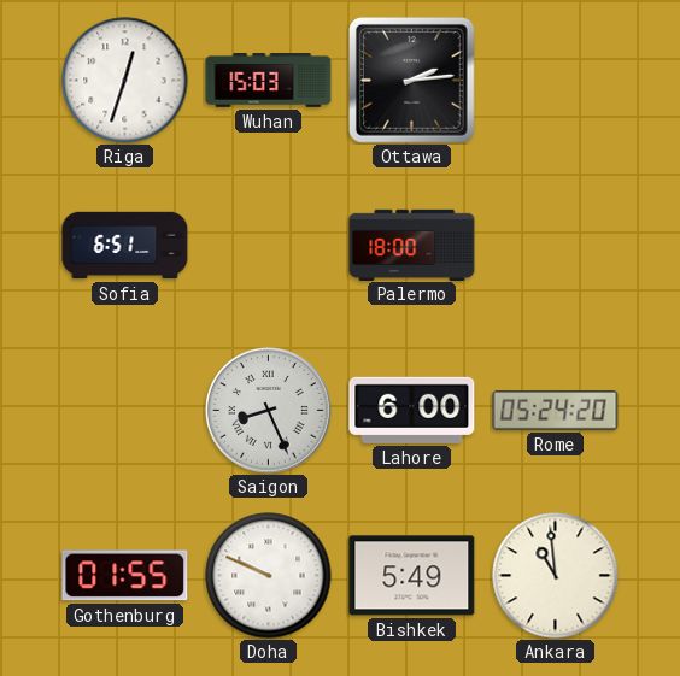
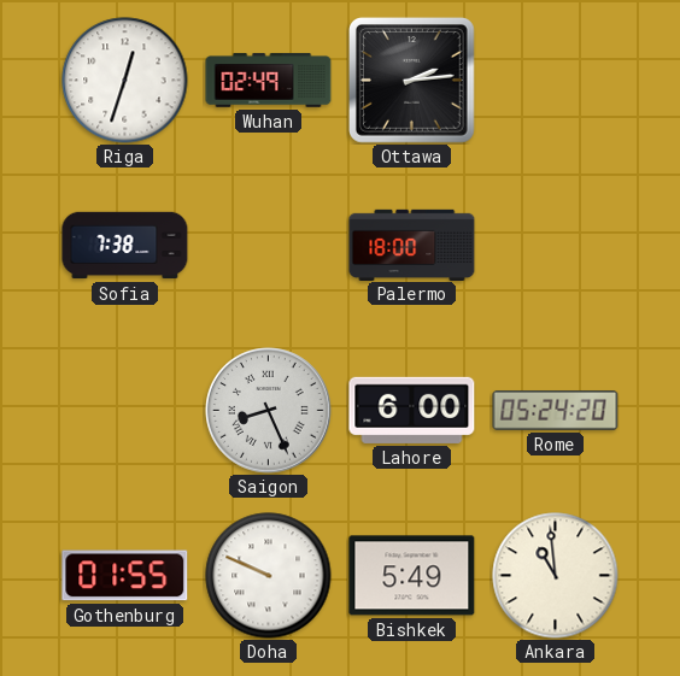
Wuhan: 15:03 -> 02:49
Sofia: 6:51 -> 7:38
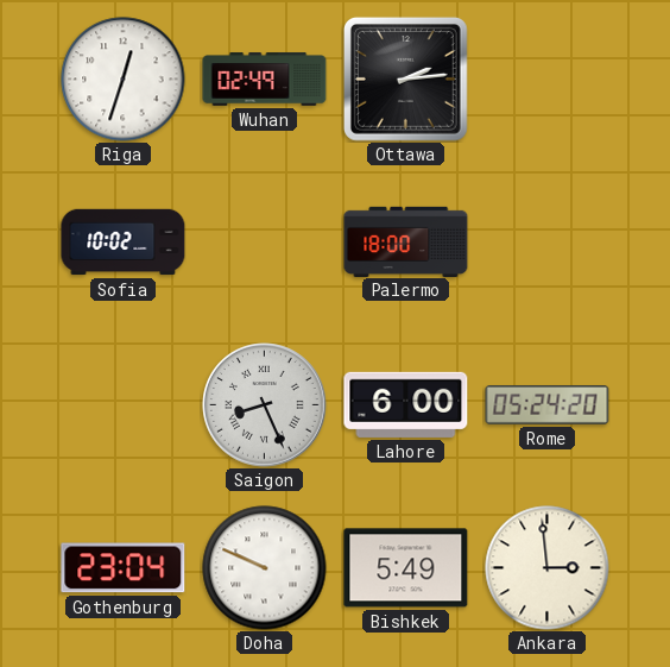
Sofia: 7:38 -> 10:02
Gothenburg: 01:55 -> 23:04
Ankara: 10:59 -> 2:59
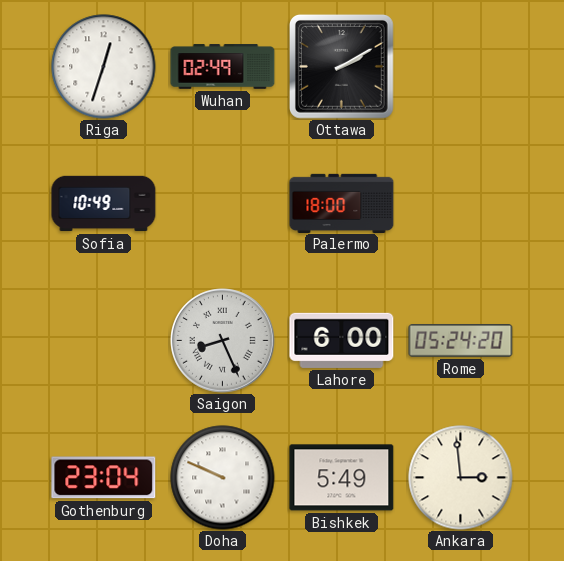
Ottawa: 2:14 -> 2:10
Sofia: 10:02 -> 10:49
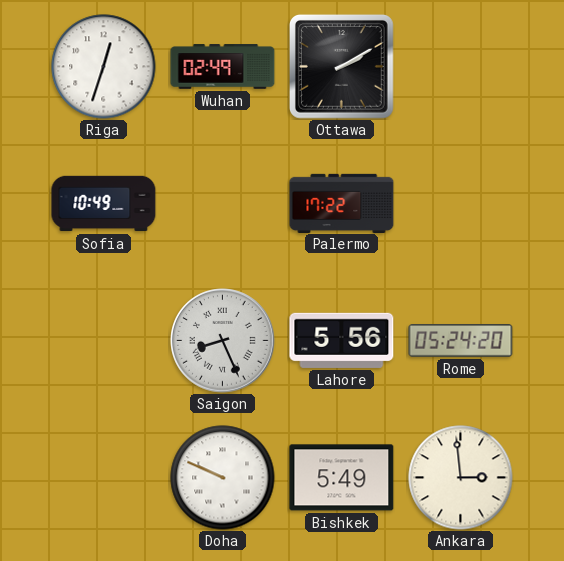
Palermo: 18:00 -> 17:22
Lahore: 6:00 -> 5:56
Gothenburg: 23:04 -> none
